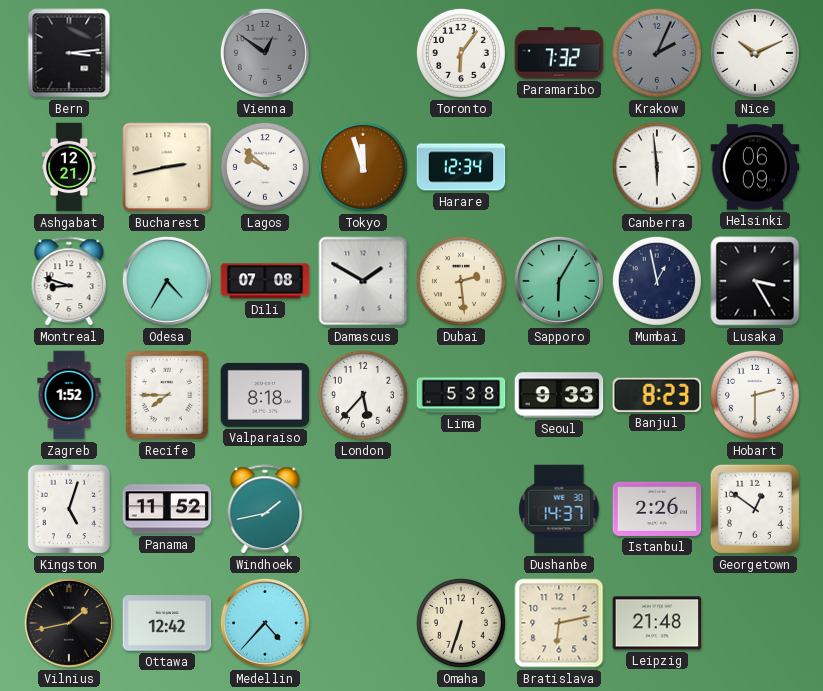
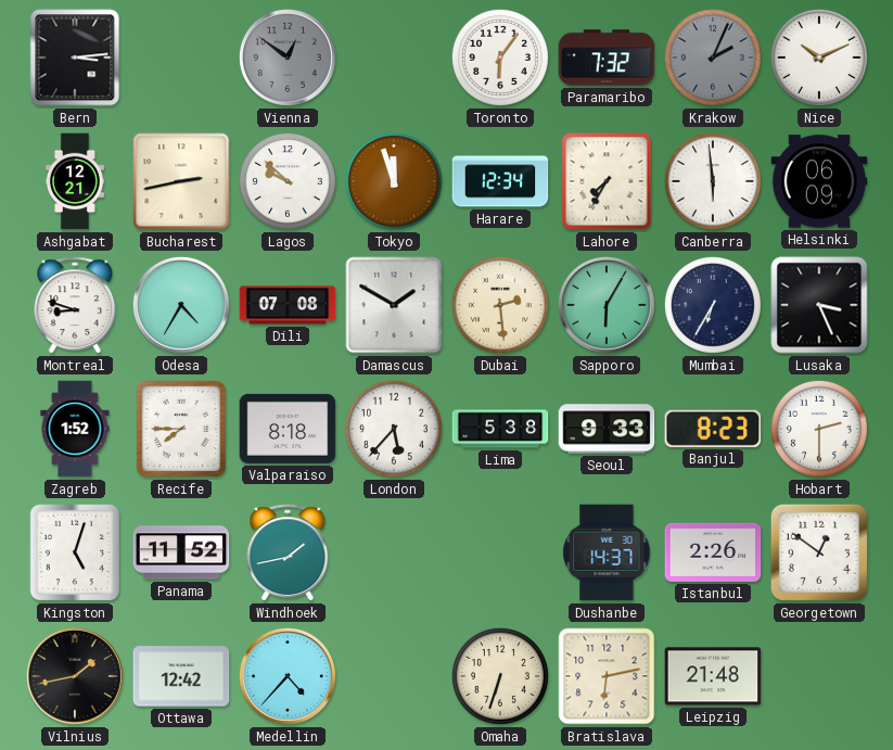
Lahore: none -> 7:35
Mumbai: 12:58 -> 6:35
Lusaka: 3:25 -> 3:26
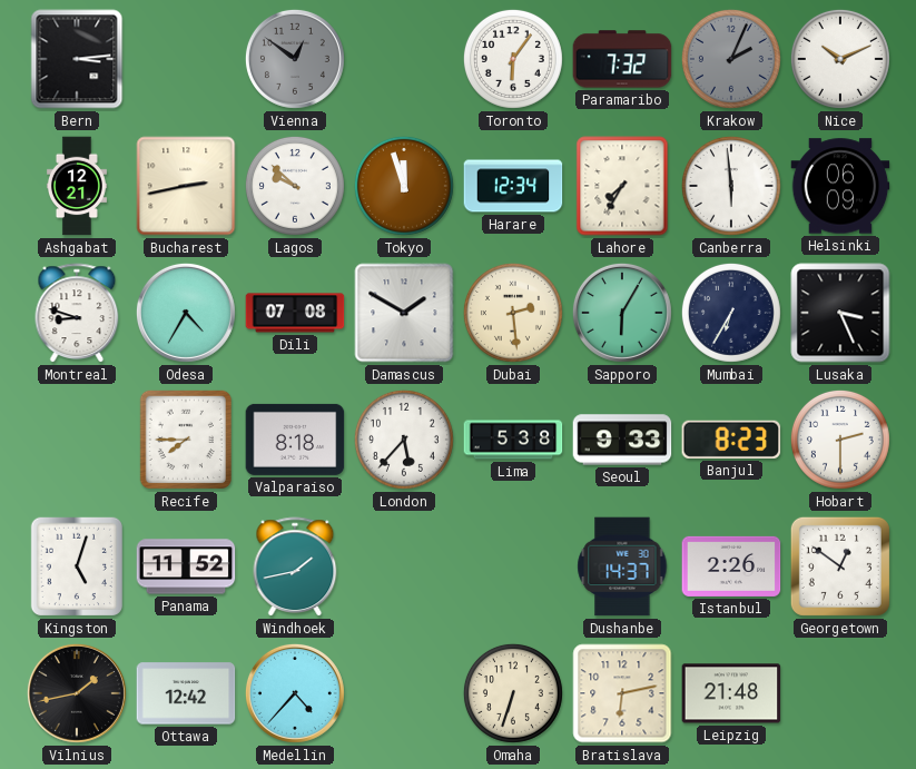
Zagreb: 1:52 -> none
